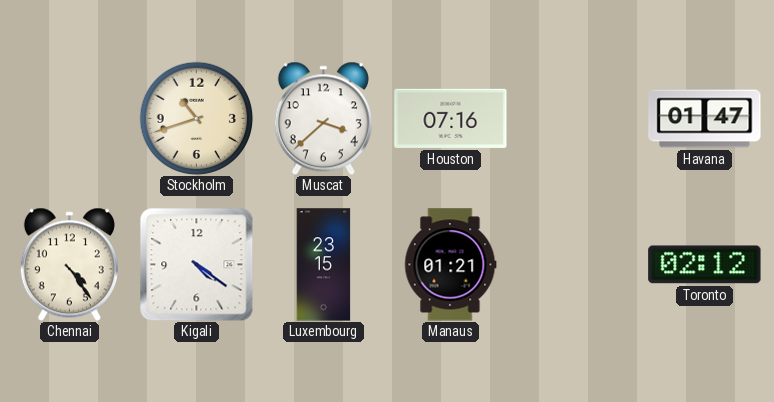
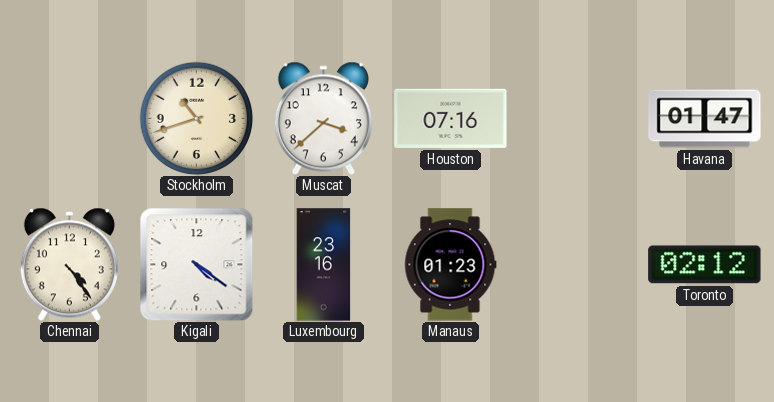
Luxembourg: 23:15 -> 23:16
Manaus: 01:21 -> 01:23
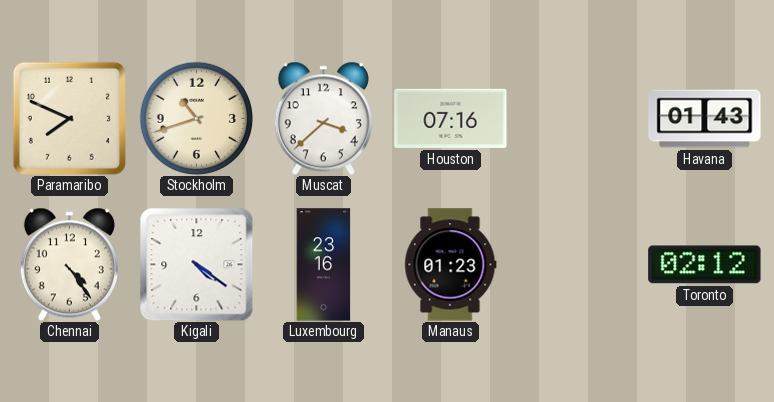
Paramaribo: none -> 7:49
Havana: 01:47 -> 01:43
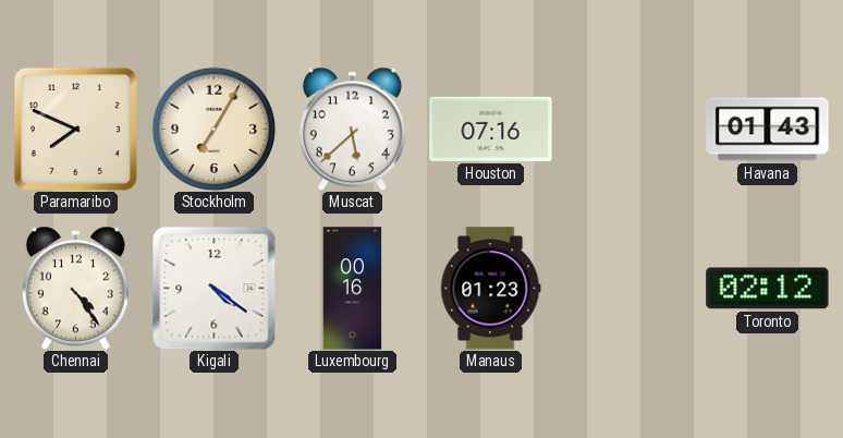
Stockholm: 10:42 -> 7:05
Muscat: 3:38 -> 5:38
Luxembourg: 23:16 -> 00:16
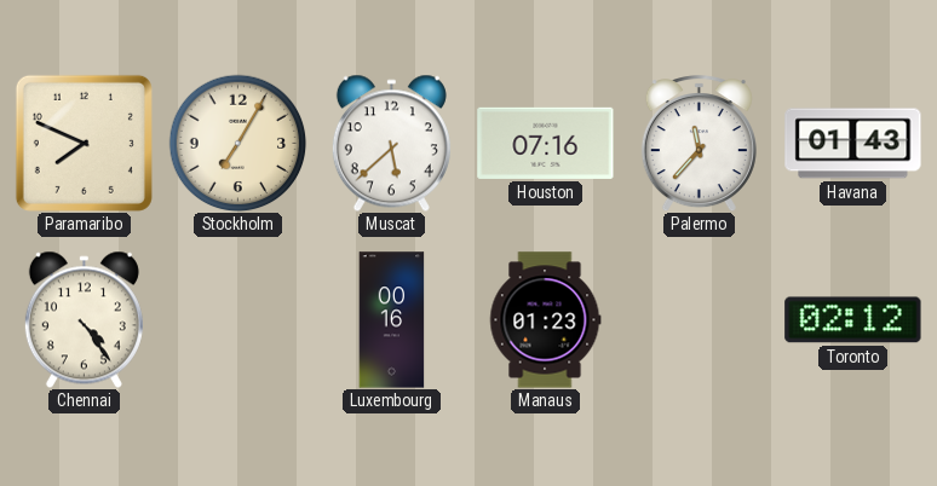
Palermo: none -> 11:37
Kigali: 4:21 -> none
